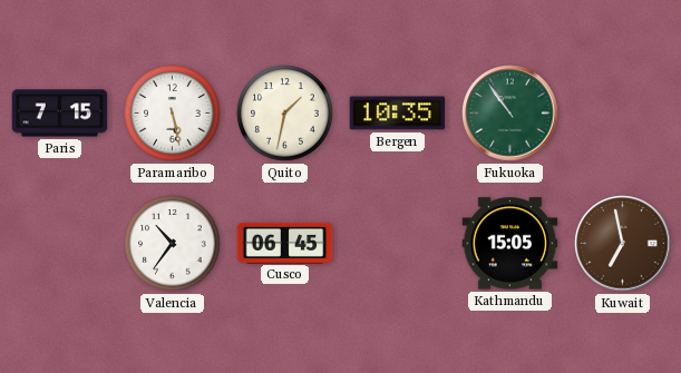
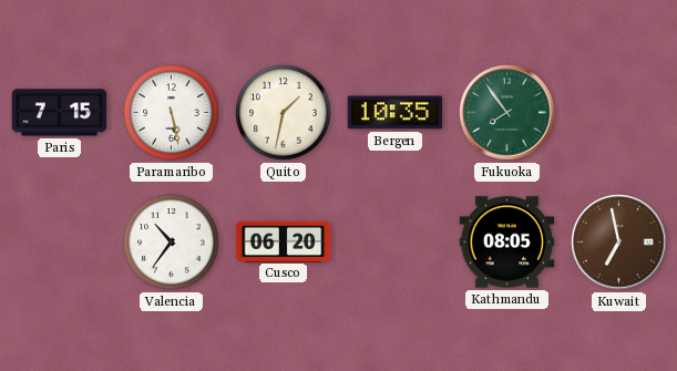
Fukuoka: 10:54 -> 7:54
Cusco: 06:45 -> 06:20
Kathmandu: 15:05 -> 08:05
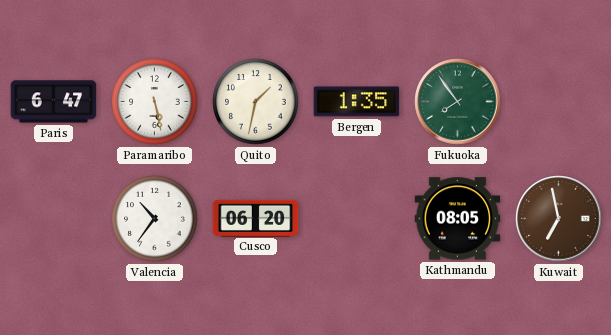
Paris: 7:15 -> 6:47
Bergen: 10:35 -> 1:35
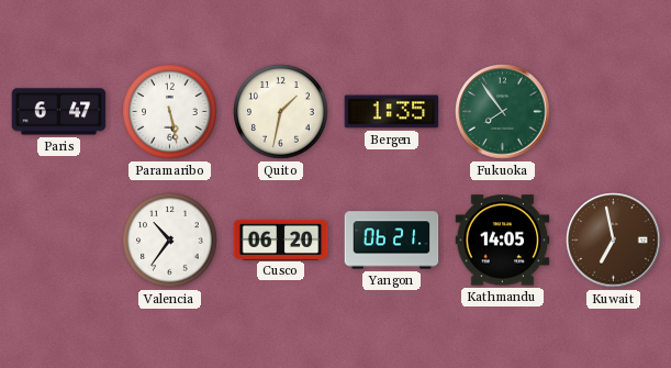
Yangon: none -> 06:21
Kathmandu: 08:05 -> 14:05
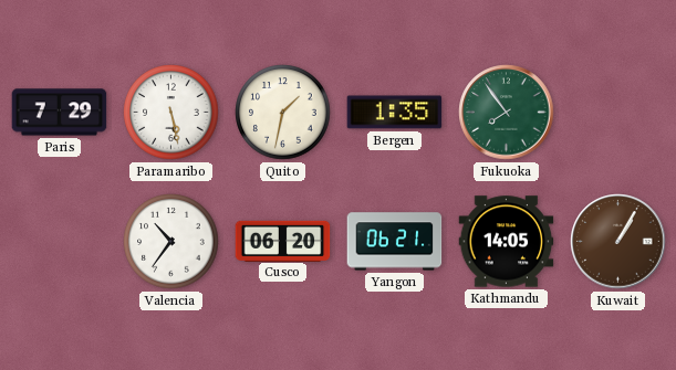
Paris: 6:47 -> 7:29
Kuwait: 6:58 -> 1:05
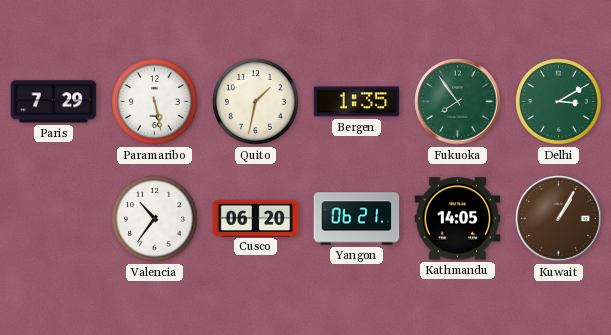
Delhi: none -> 3:10
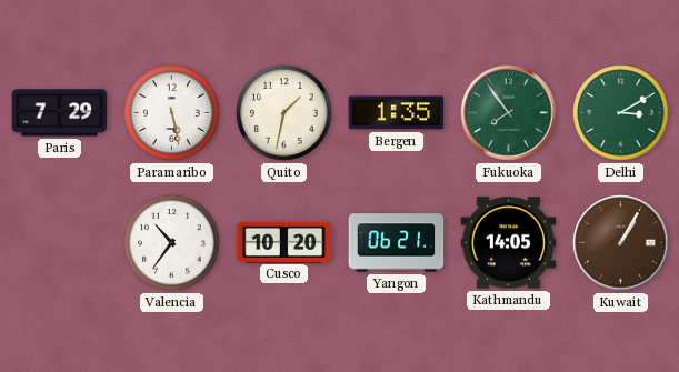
Cusco: 06:20 -> 10:20
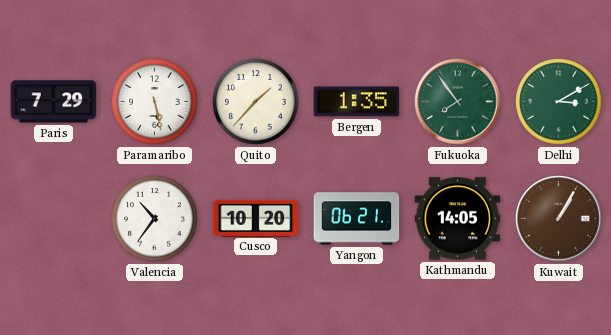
Quito: 1:32 -> 1:37
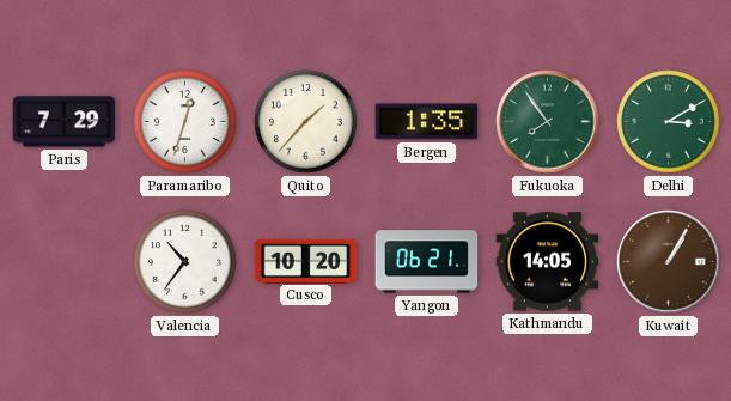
Paramaribo: 5:28 -> 12:33
